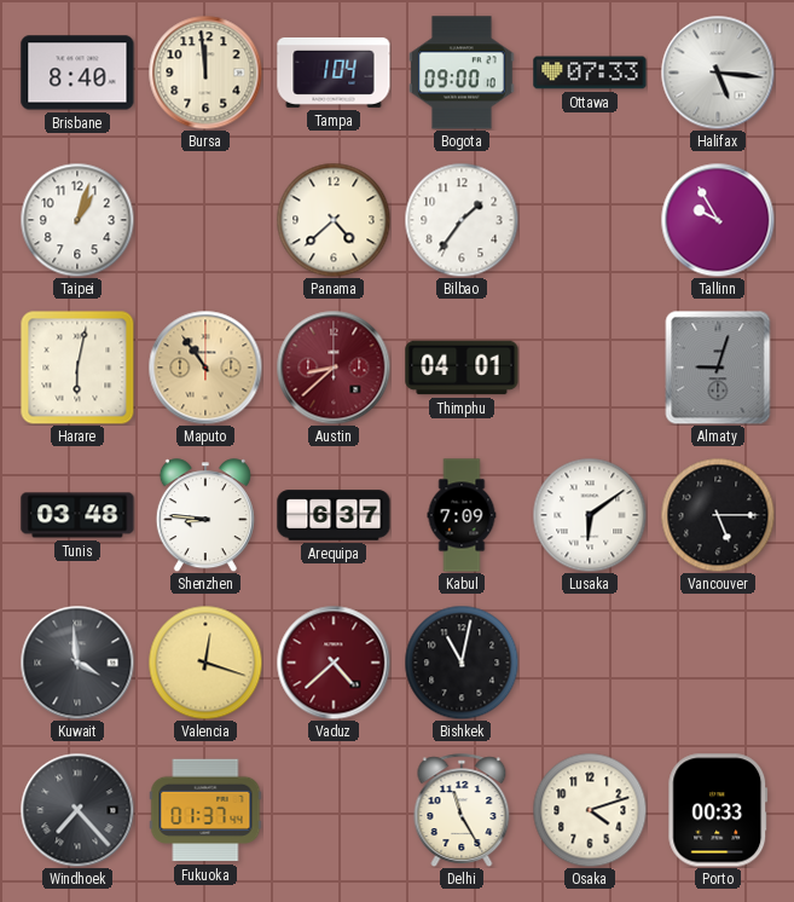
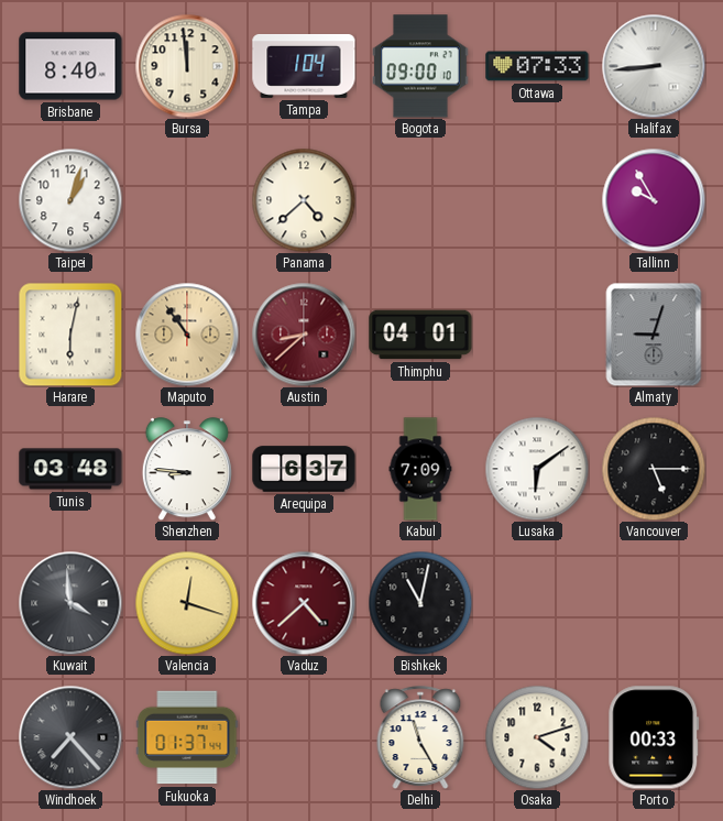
Halifax: 5:16 -> 8:44
Bilbao: 1:36 -> none
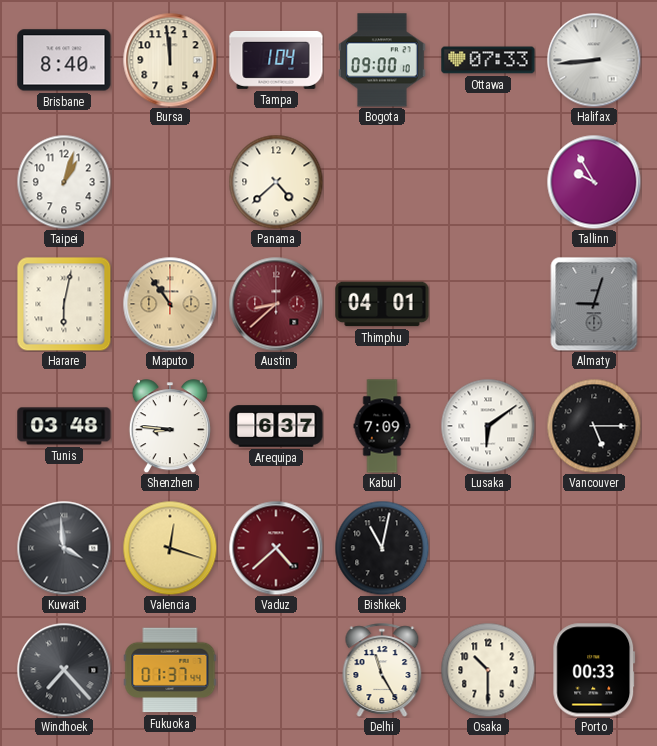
Osaka: 4:12 -> 10:30
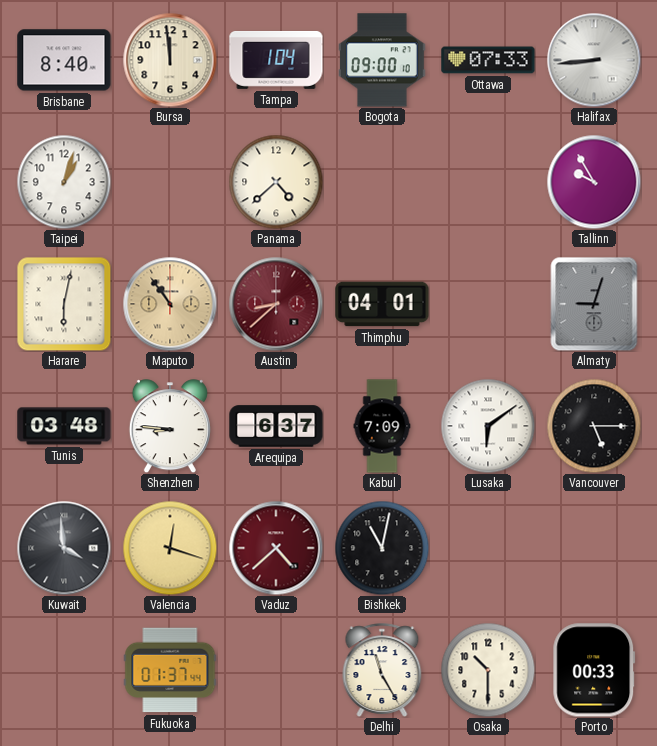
Windhoek: 7:23 -> none
